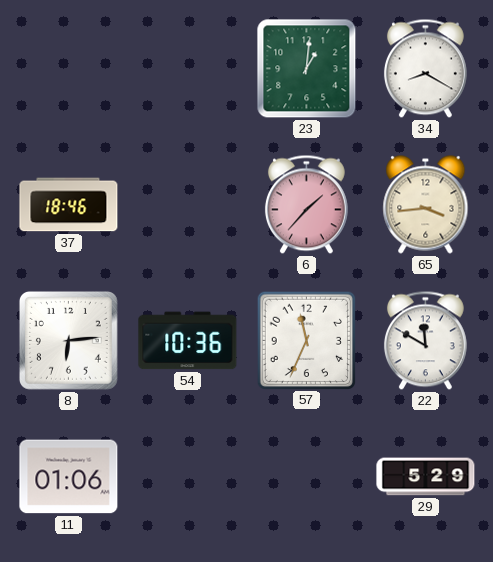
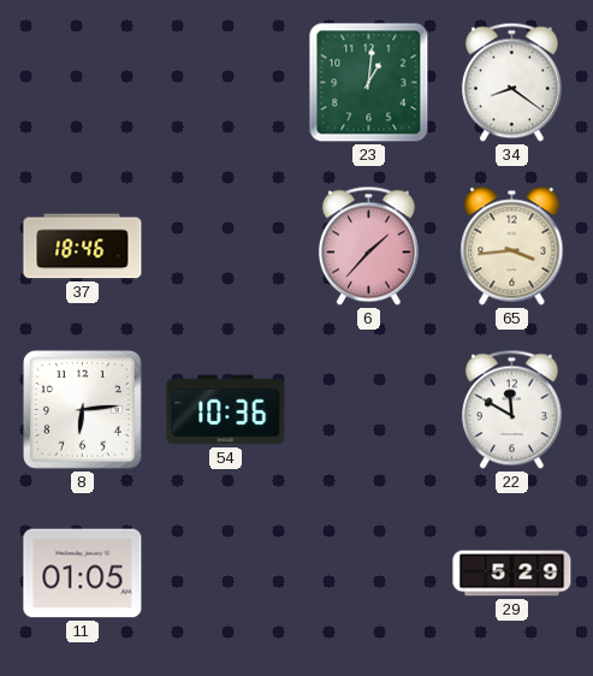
34: 8:20 -> 8:21
57: 11:34 -> none
11: 01:06 -> 01:05
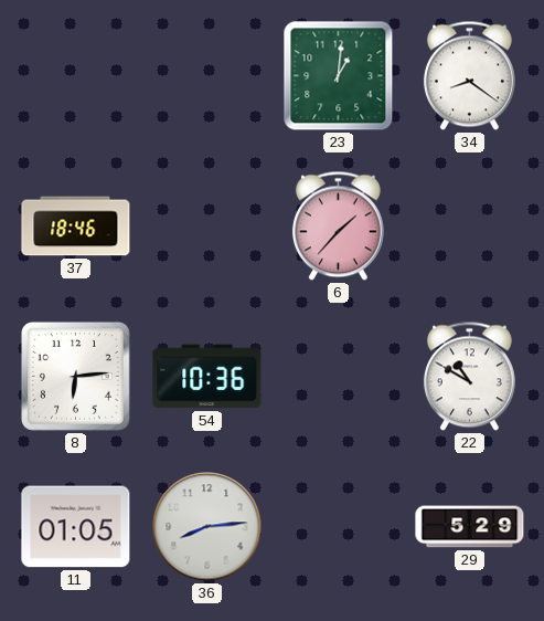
65: 3:44 -> none
22: 11:50 -> 10:50
36: none -> 8:14
